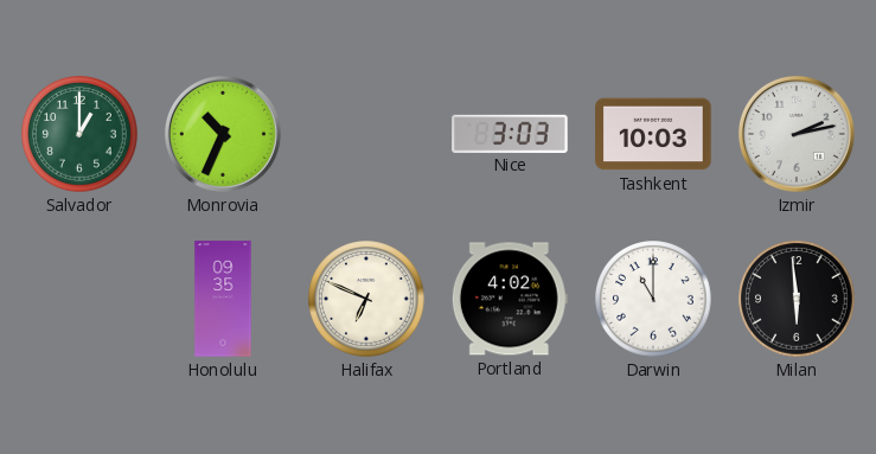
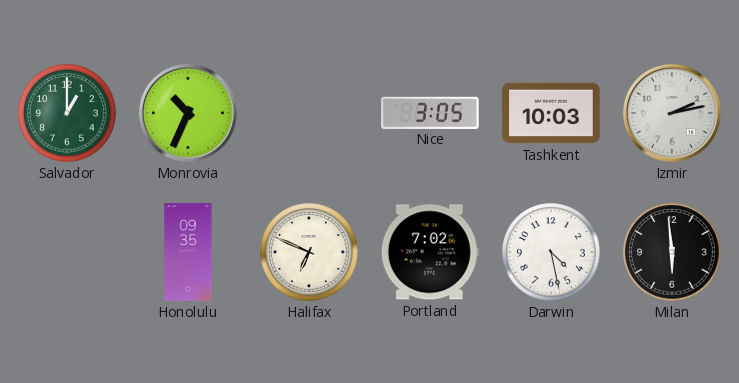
Nice: 3:03 -> 3:05
Portland: 4:02 -> 7:02
Darwin: 11:00 -> 4:28
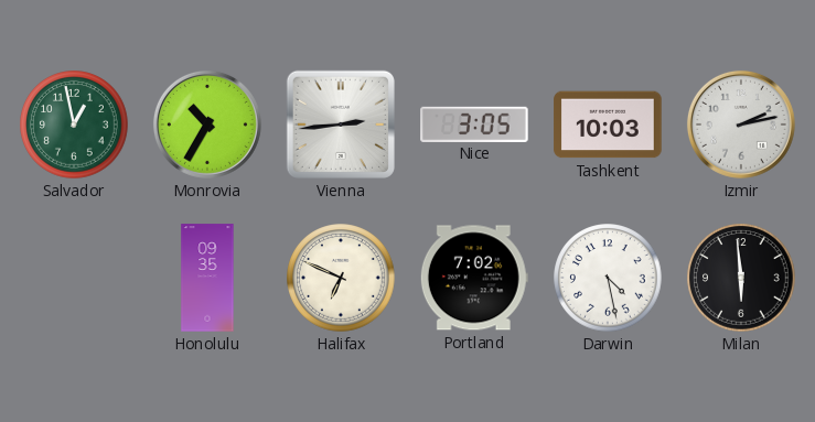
Salvador: 1:00 -> 12:58
Monrovia: 10:34 -> 10:35
Vienna: none -> 2:44
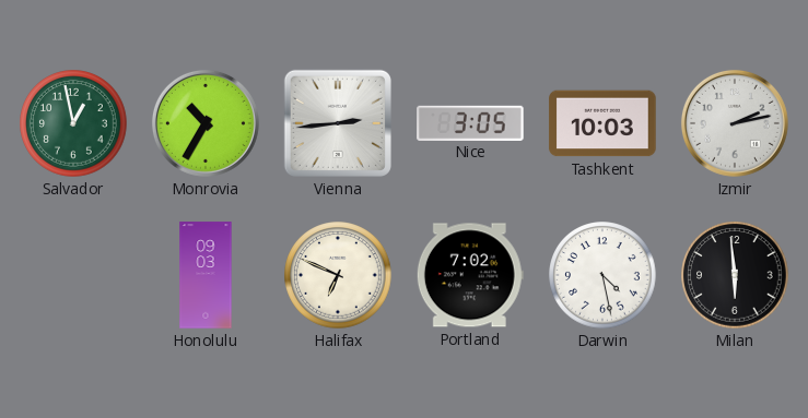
Honolulu: 09:35 -> 09:03
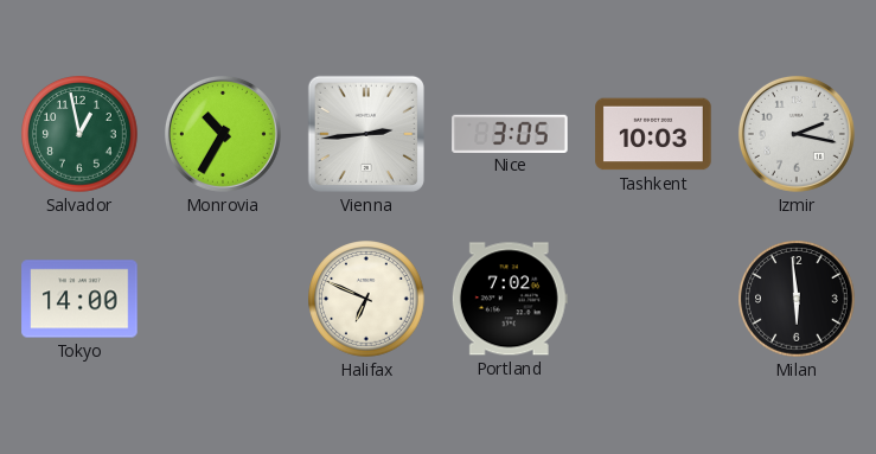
Izmir: 2:13 -> 2:17
Tokyo: none -> 14:00
Honolulu: 09:03 -> none
Darwin: 4:28 -> none
